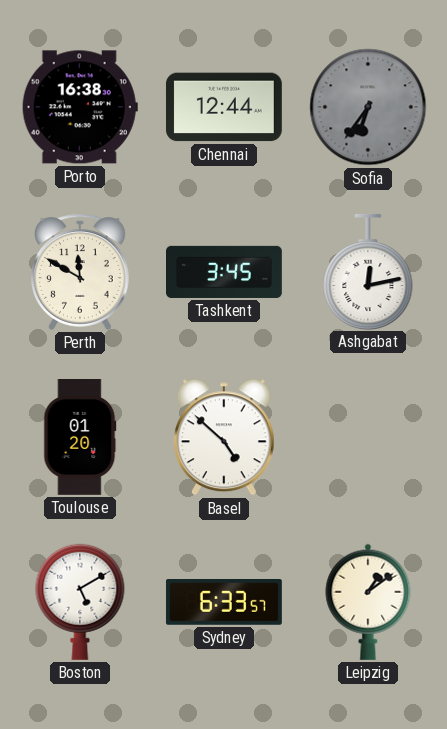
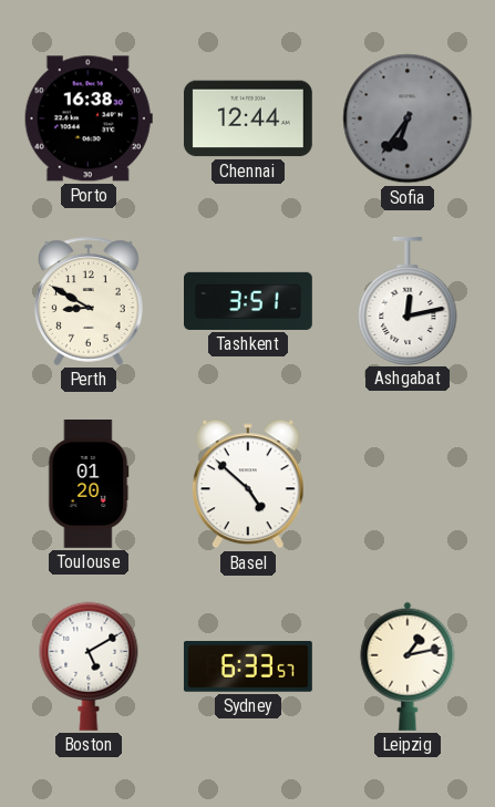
Perth: 11:50 -> 8:50
Tashkent: 3:45 -> 3:51
Leipzig: 1:09 -> 1:13
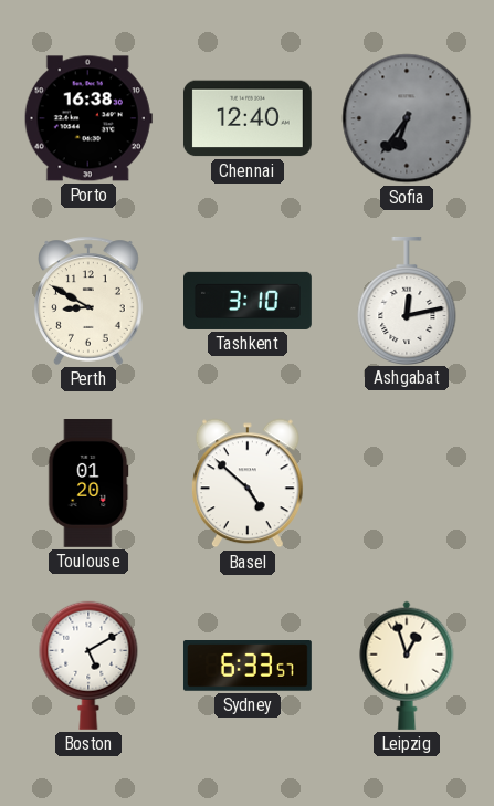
Chennai: 12:44 -> 12:40
Tashkent: 3:51 -> 3:10
Leipzig: 1:13 -> 12:57
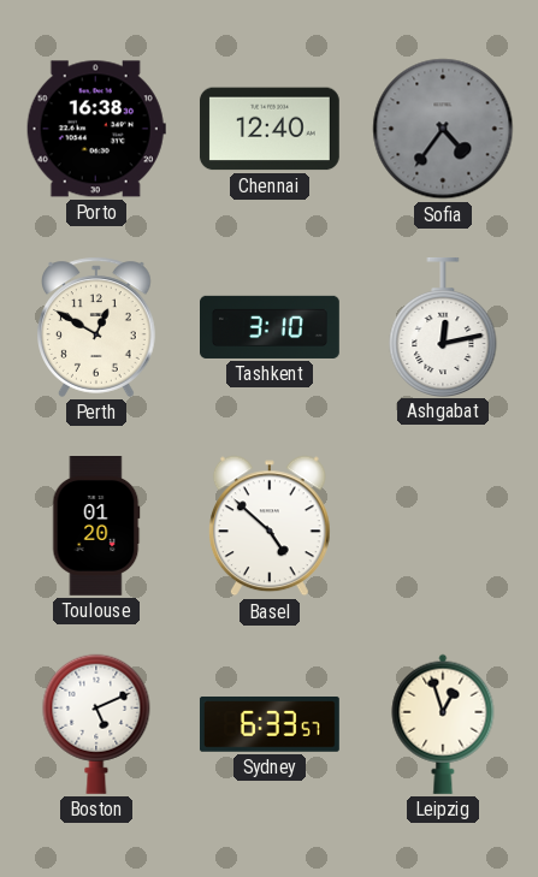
Sofia: 6:36 -> 4:36
Perth: 8:50 -> 12:50
Boston: 5:10 -> 5:11
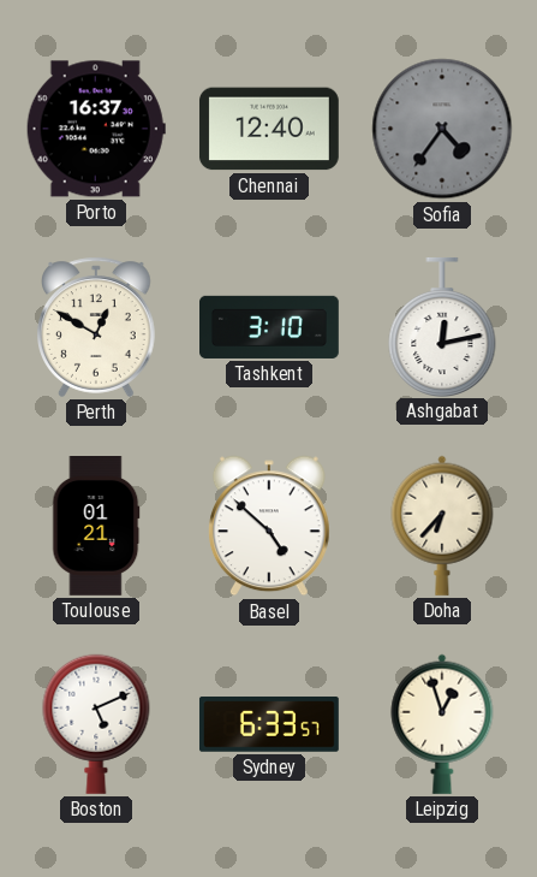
Porto: 16:38 -> 16:37
Toulouse: 01:20 -> 01:21
Doha: none -> 6:37
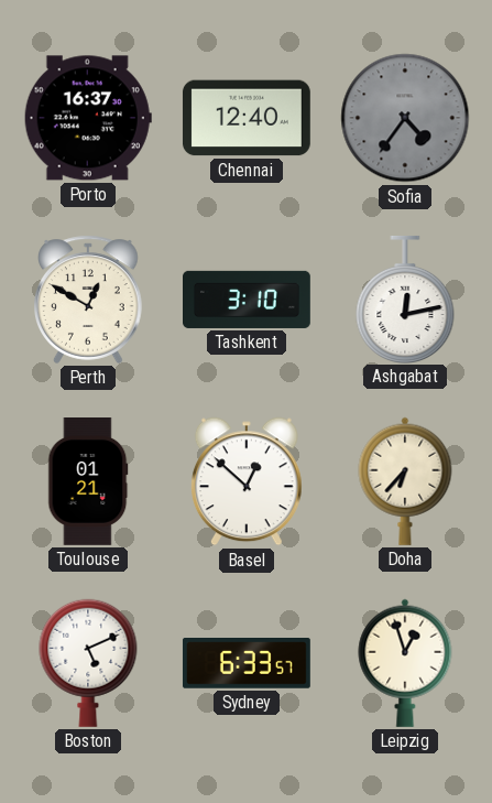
Basel: 4:52 -> 12:52
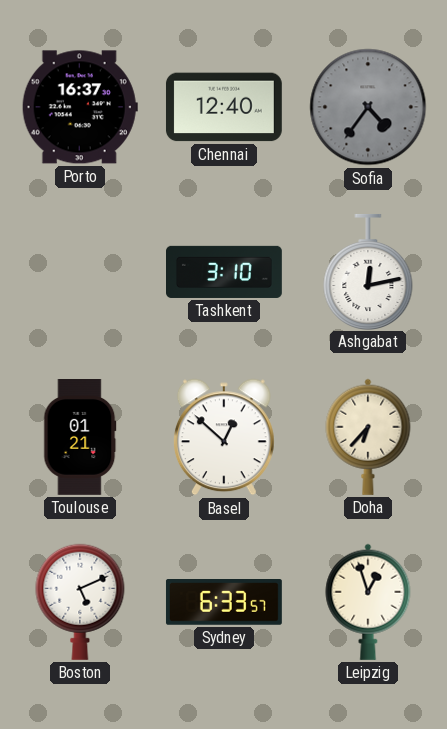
Perth: 12:50 -> none
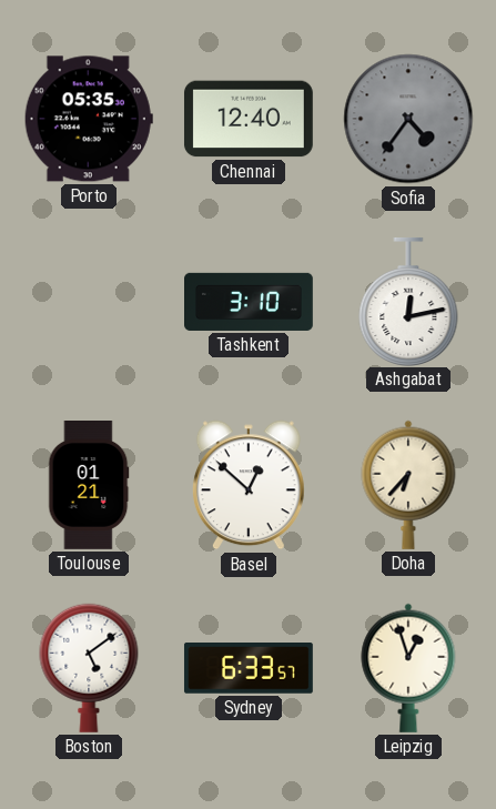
Porto: 16:37 -> 05:35
Boston: 5:11 -> 5:09
